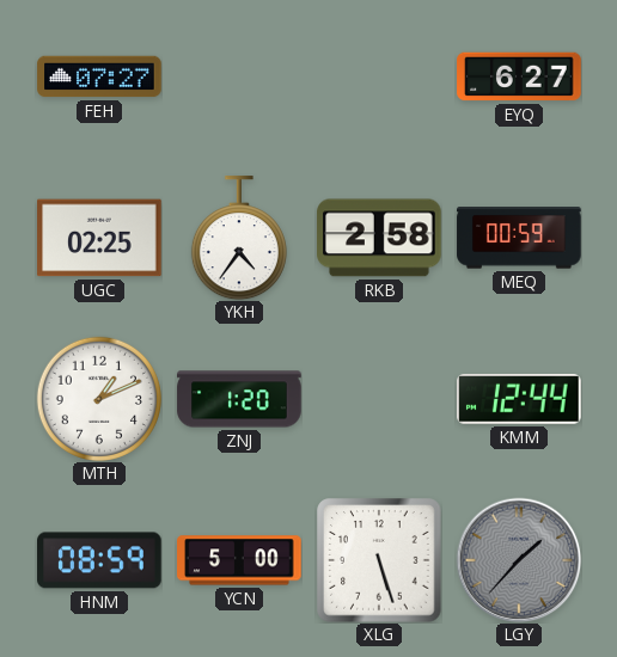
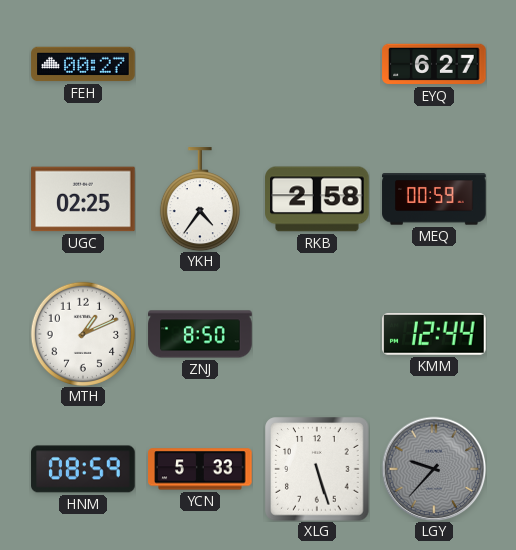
FEH: 07:27 -> 00:27
ZNJ: 1:20 -> 8:50
YCN: 5:00 -> 5:33
LGY: 1:37 -> 9:37
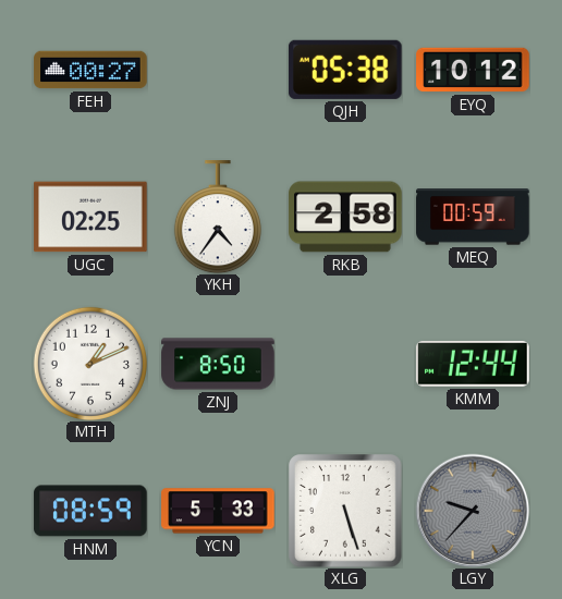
QJH: none -> 05:38
EYQ: 6:27 -> 10:12
